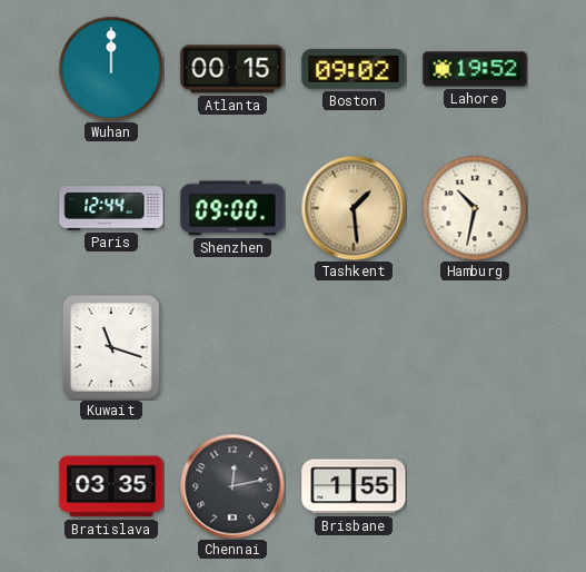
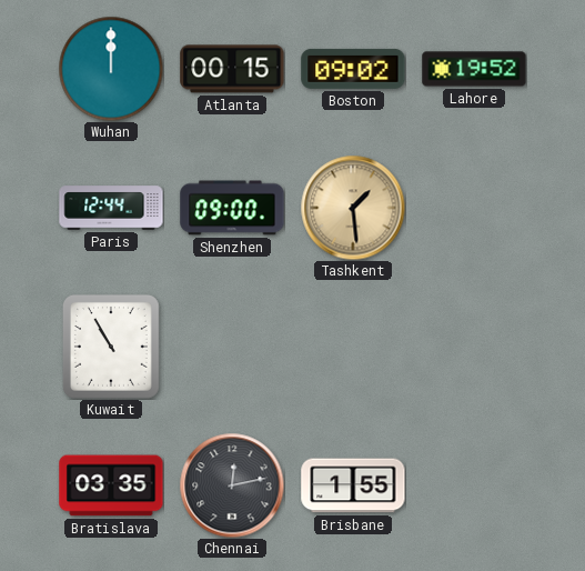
Hamburg: 10:32 -> none
Kuwait: 11:18 -> 10:55
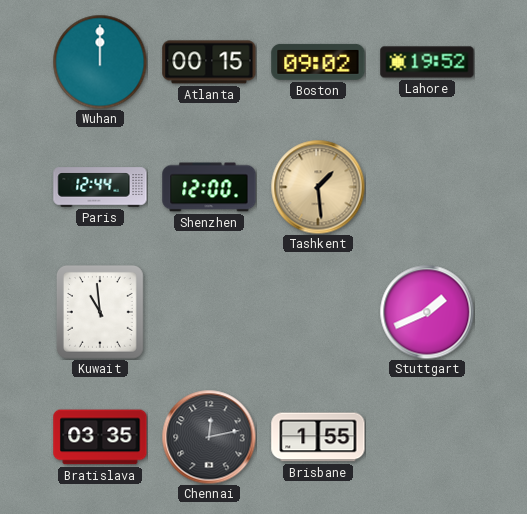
Shenzhen: 09:00 -> 12:00
Kuwait: 10:55 -> 10:59
Stuttgart: none -> 1:41
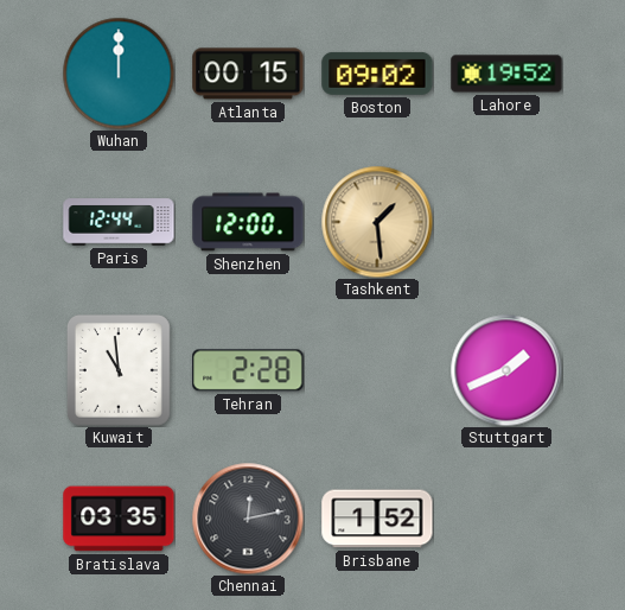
Tehran: none -> 2:28
Brisbane: 1:55 -> 1:52
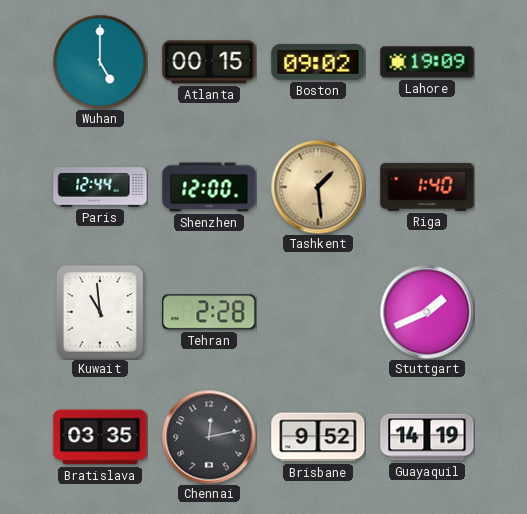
Wuhan: 12:00 -> 5:00
Lahore: 19:52 -> 19:09
Riga: none -> 1:40
Brisbane: 1:52 -> 9:52
Guayaquil: none -> 14:19
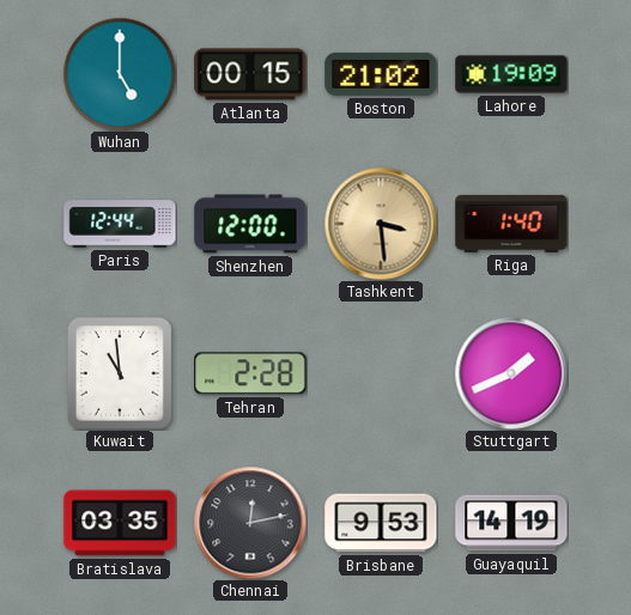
Boston: 09:02 -> 21:02
Tashkent: 1:29 -> 3:29
Brisbane: 9:52 -> 9:53
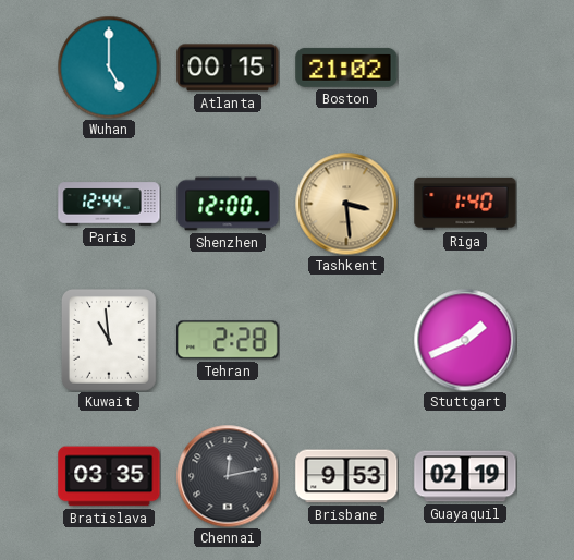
Lahore: 19:09 -> none
Guayaquil: 14:19 -> 02:19
